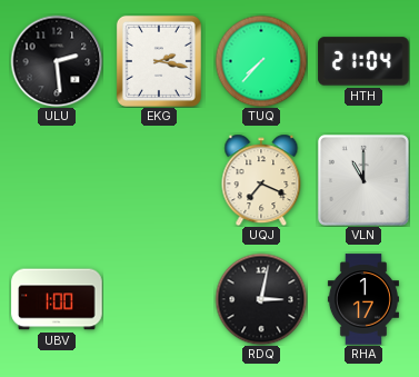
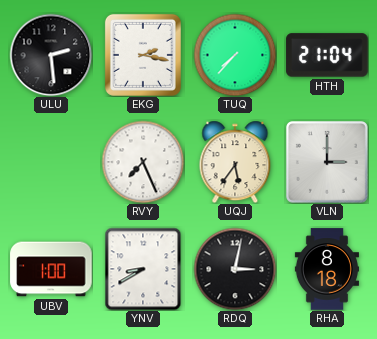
RVY: none -> 7:26
UQJ: 7:19 -> 5:36
VLN: 11:00 -> 3:00
YNV: none -> 8:40
RHA: 1:17 -> 8:18
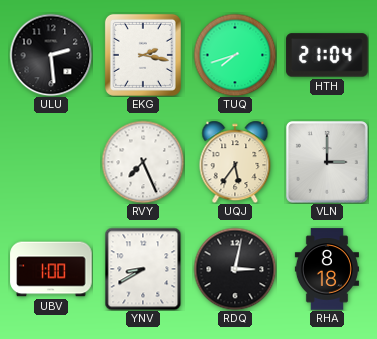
TUQ: 7:37 -> 7:42
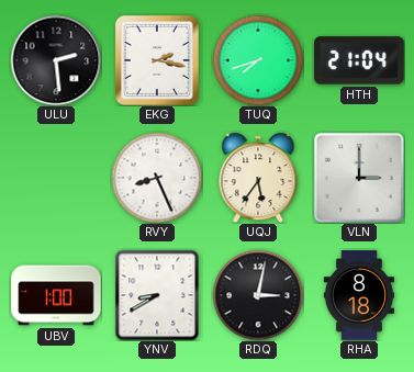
RVY: 7:26 -> 8:26
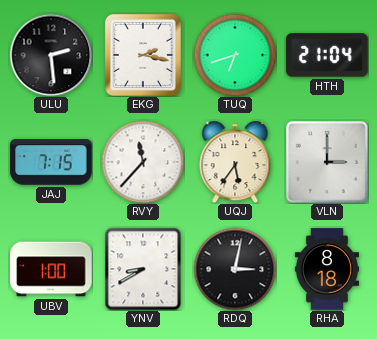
TUQ: 7:42 -> 6:42
JAJ: none -> 7:15
RVY: 8:26 -> 11:37
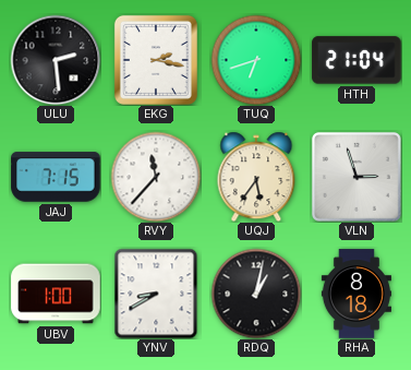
VLN: 3:00 -> 2:57
RDQ: 3:02 -> 1:02
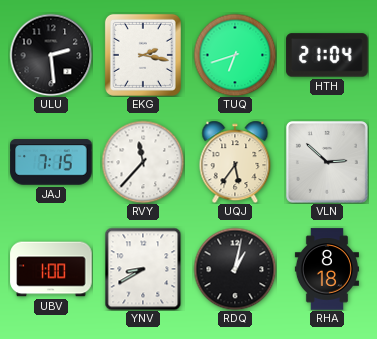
VLN: 2:57 -> 2:52
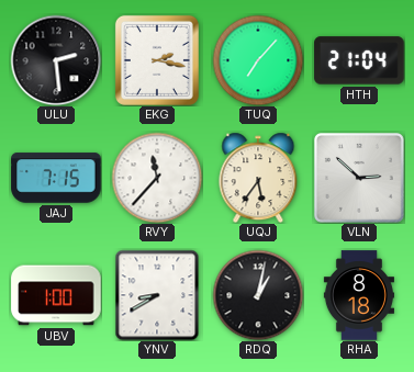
TUQ: 6:42 -> 7:07
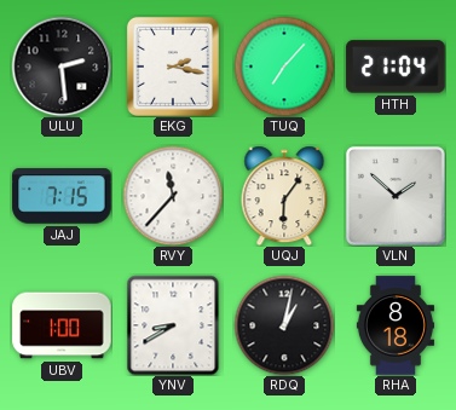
UQJ: 5:36 -> 6:06
VLN: 2:52 -> 1:52
